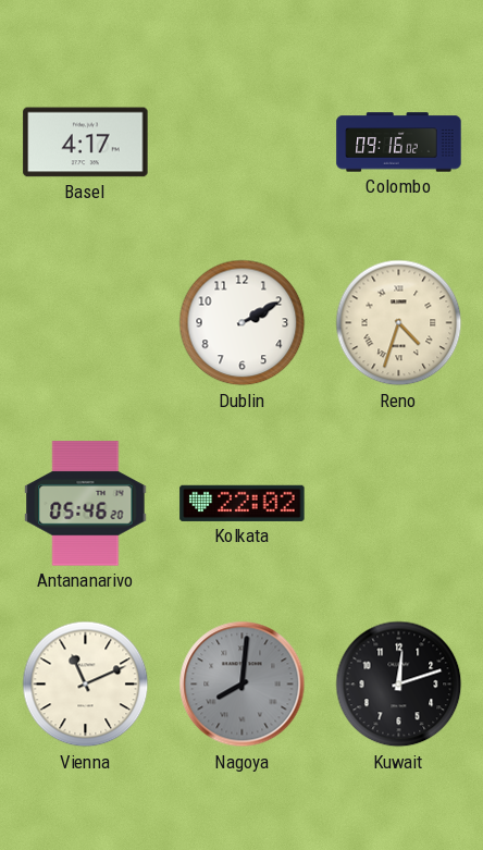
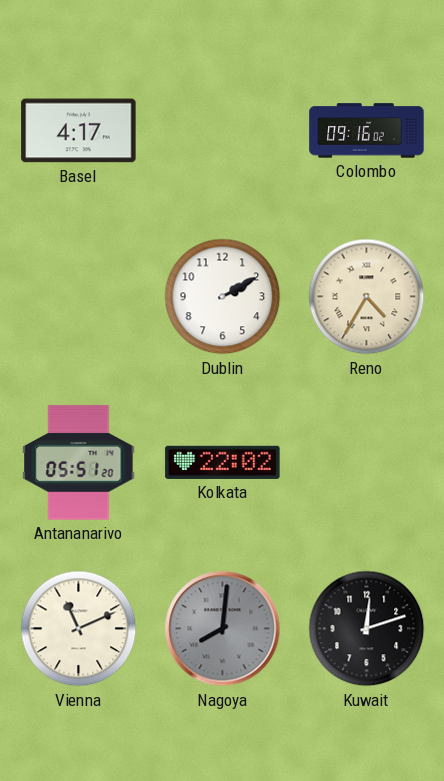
Reno: 4:33 -> 4:35
Antananarivo: 05:46 -> 05:51
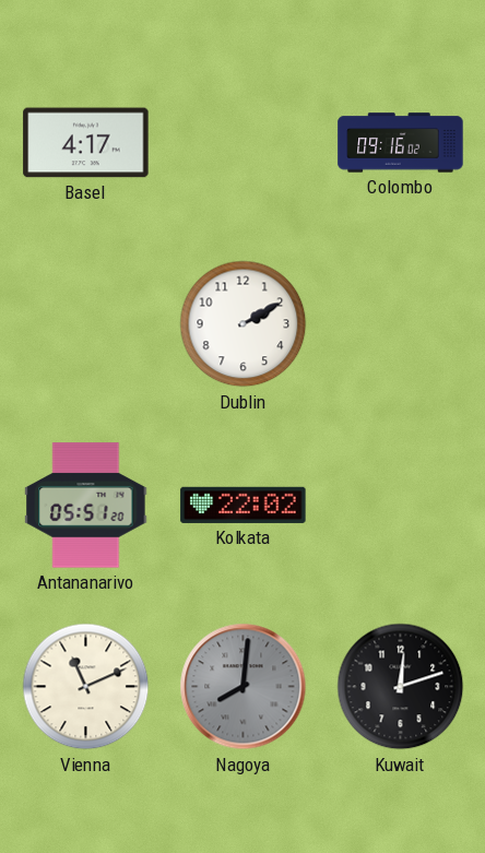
Reno: 4:35 -> none
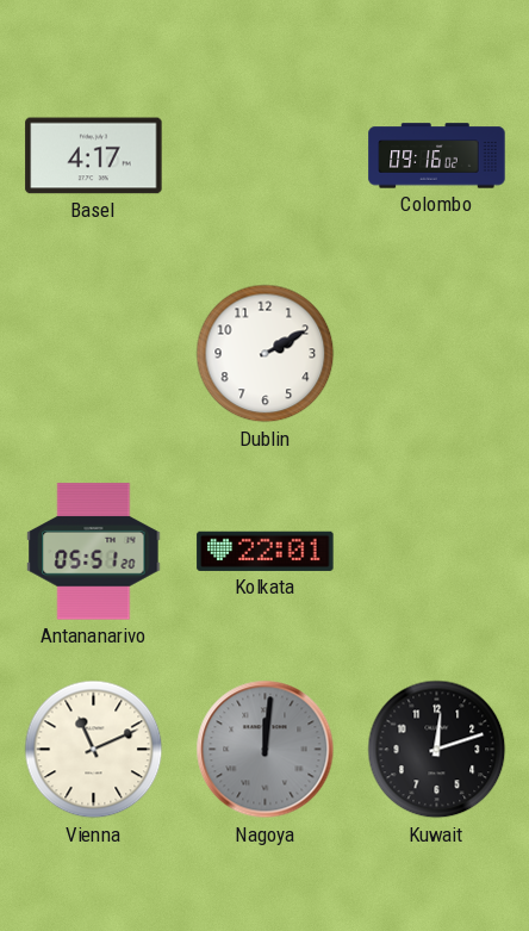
Kolkata: 22:02 -> 22:01
Nagoya: 8:01 -> 12:01
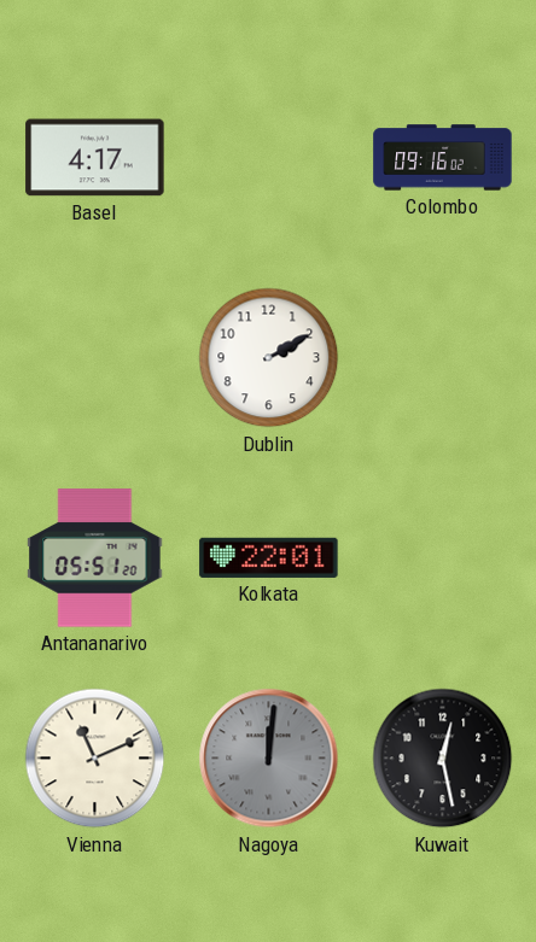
Kuwait: 12:12 -> 12:28
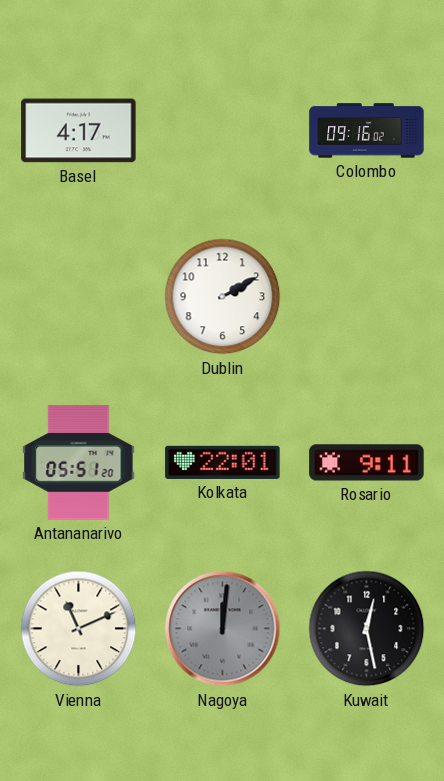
Rosario: none -> 9:11
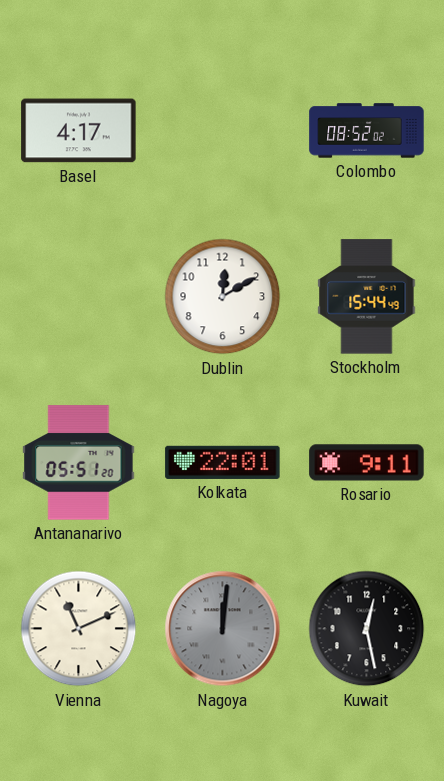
Colombo: 09:16 -> 08:52
Dublin: 2:10 -> 12:10
Stockholm: none -> 15:44
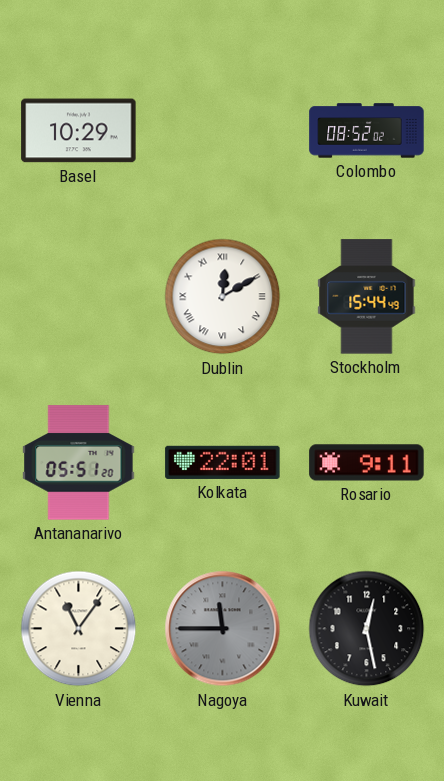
Basel: 4:17 -> 10:29
Dublin numerals: Arabic -> Roman
Vienna: 11:11 -> 11:06
Nagoya: 12:01 -> 11:45
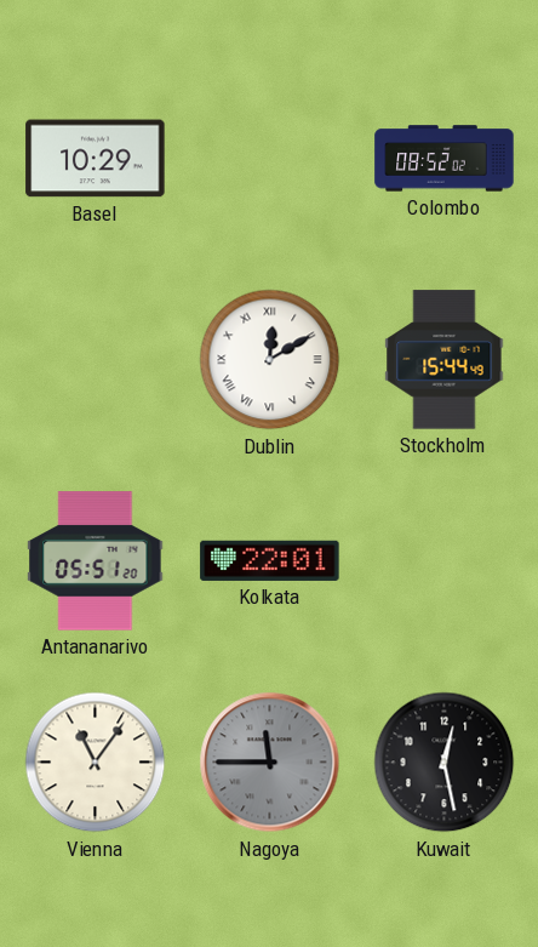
Rosario: 9:11 -> none
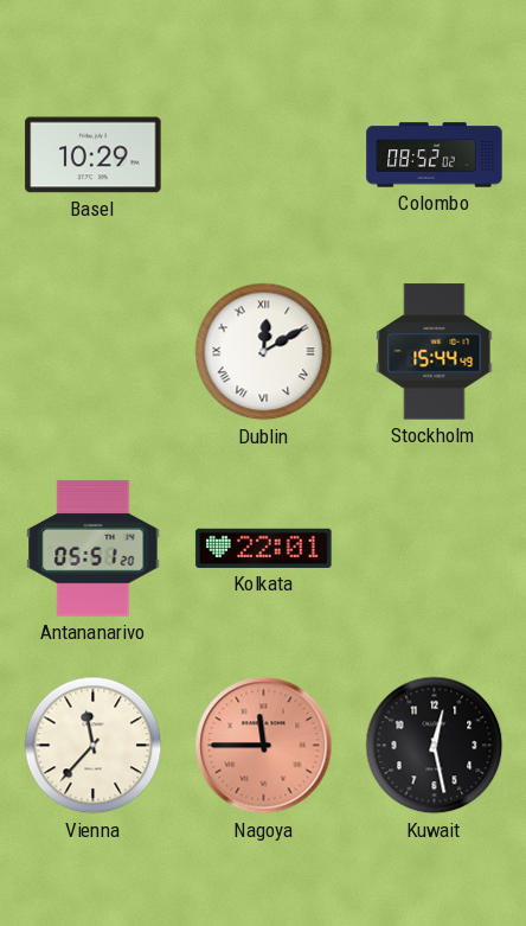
Vienna: 11:06 -> 11:37
Nagoya dial: grey -> salmon
